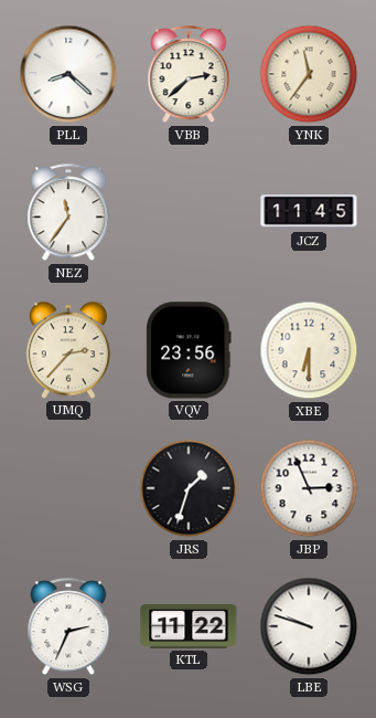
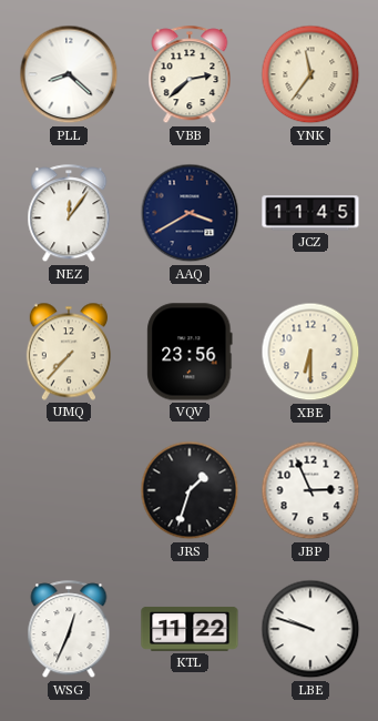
NEZ: 11:36 -> 12:06
AAQ: none -> 3:40
UMQ: 2:37 -> 7:37
WSG: 2:34 -> 12:34
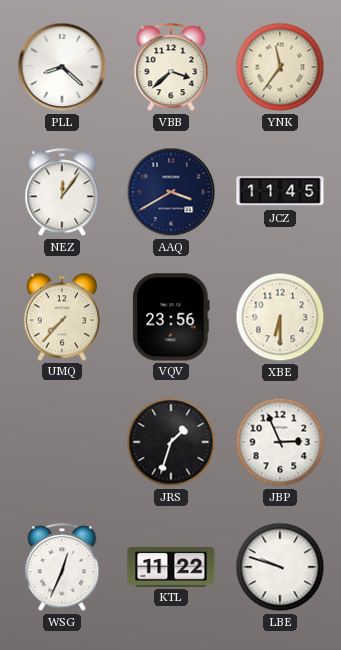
VBB: 2:38 -> 3:38
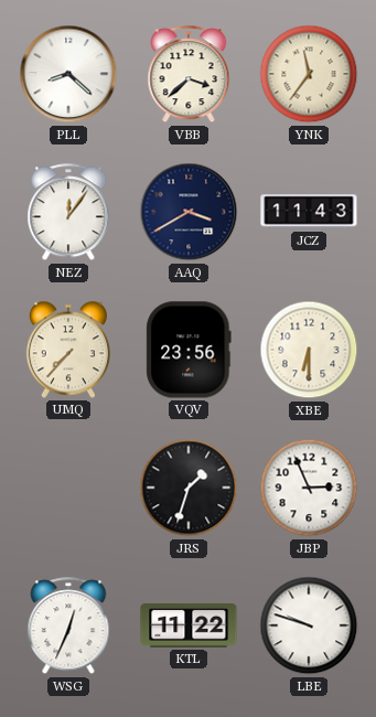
JCZ: 11:45 -> 11:43
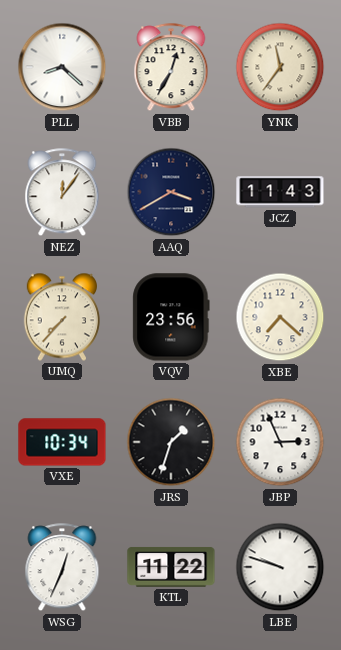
VBB: 3:38 -> 12:35
XBE: 6:30 -> 7:22
VXE: none -> 10:34
